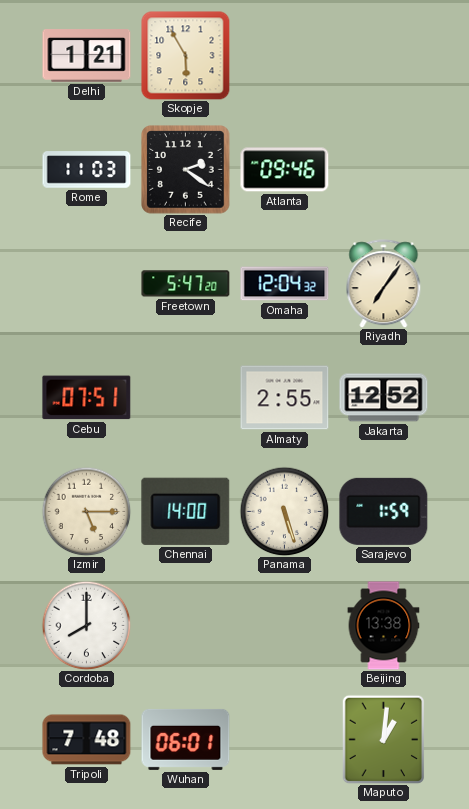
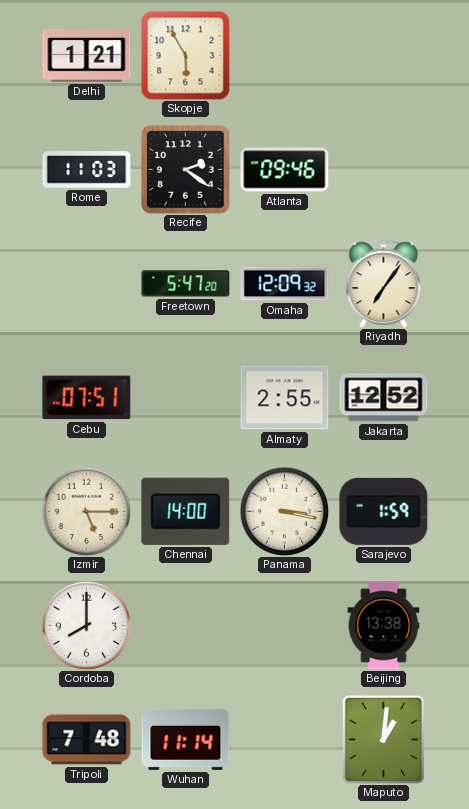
Omaha: 12:04 -> 12:09
Panama: 5:27 -> 3:17
Wuhan: 06:01 -> 11:14
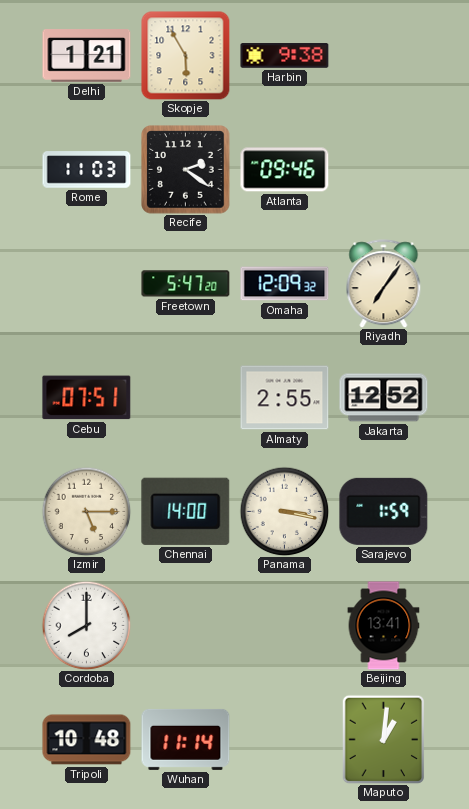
Harbin: none -> 9:38
Beijing: 13:38 -> 13:41
Tripoli: 7:48 -> 10:48
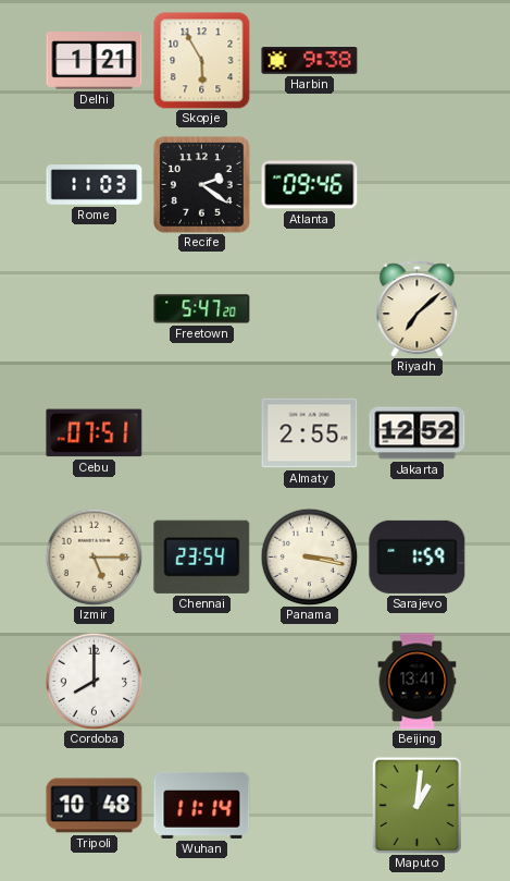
Omaha: 12:09 -> none
Riyadh: 7:06 -> 7:08
Chennai: 14:00 -> 23:54
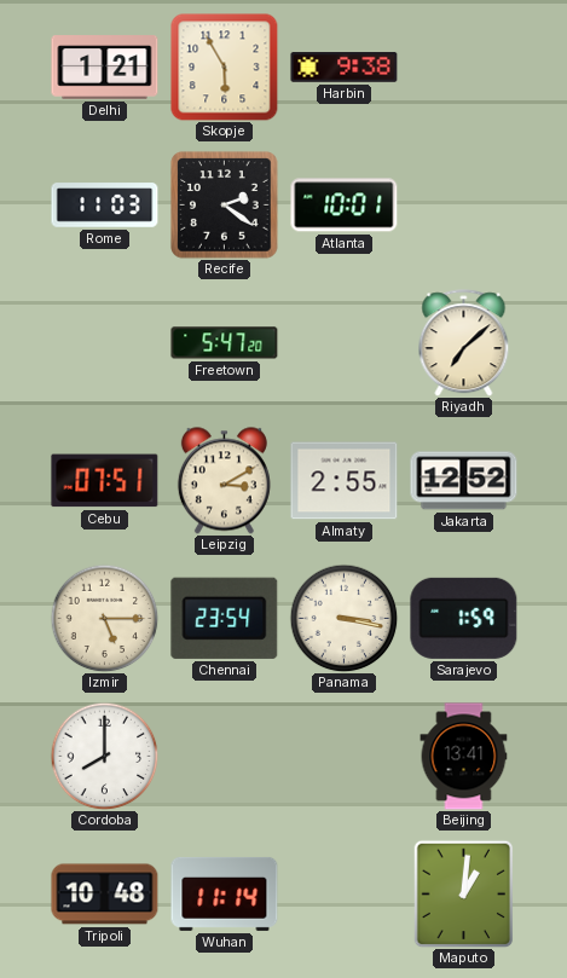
Atlanta: 09:46 -> 10:01
Leipzig: none -> 3:10
